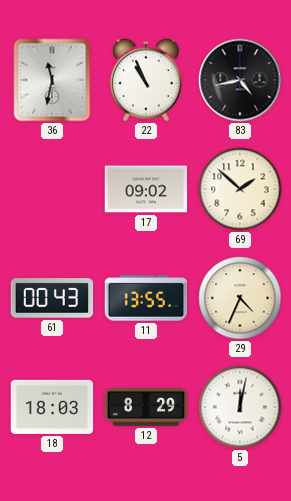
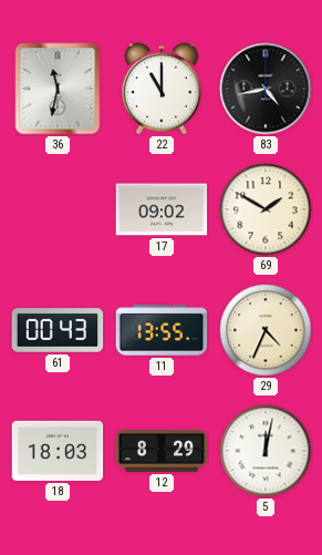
22: 10:56 -> 11:00
69: 1:52 -> 1:50
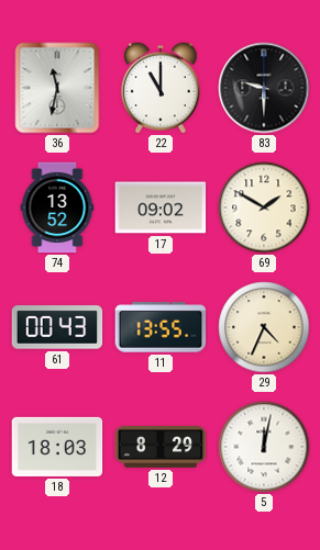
83: 4:43 -> 9:30
74: none -> 13:52
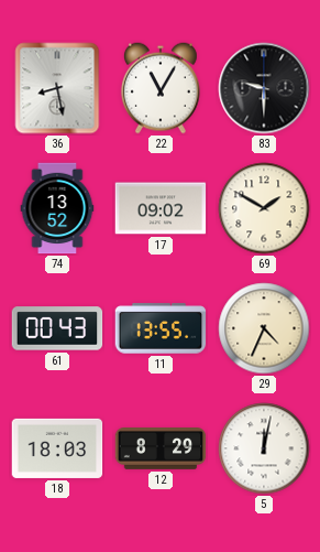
36: 11:32 -> 8:28
22: 11:00 -> 11:05
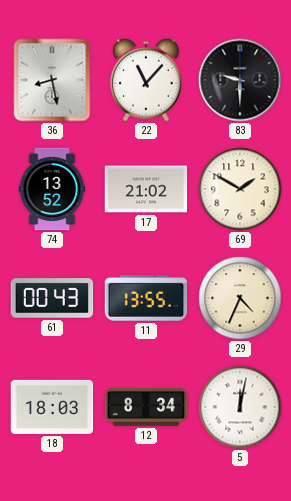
22: 11:05 -> 11:07
17: 09:02 -> 21:02
12: 8:29 -> 8:34
